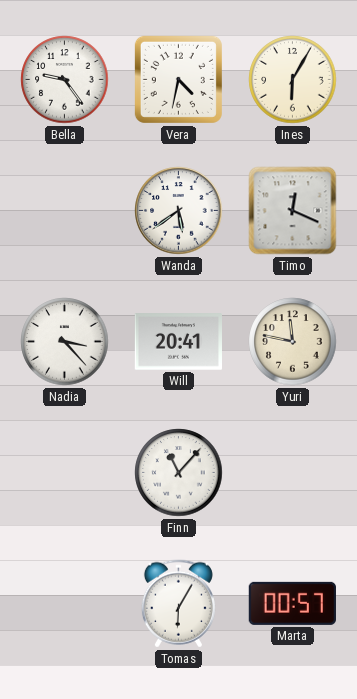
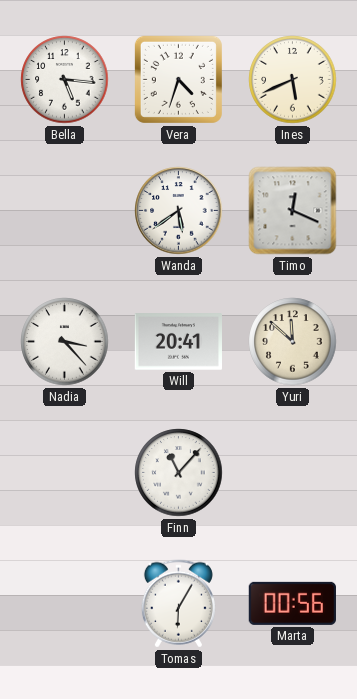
Bella: 9:24 -> 5:16
Vera: 4:32 -> 4:33
Ines: 6:05 -> 5:41
Yuri: 11:47 -> 11:52
Marta: 00:57 -> 00:56
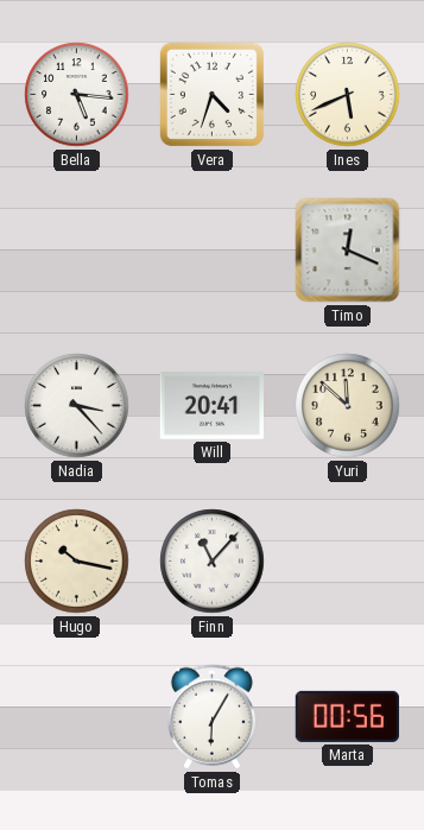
Wanda: 5:39 -> none
Hugo: none -> 10:17
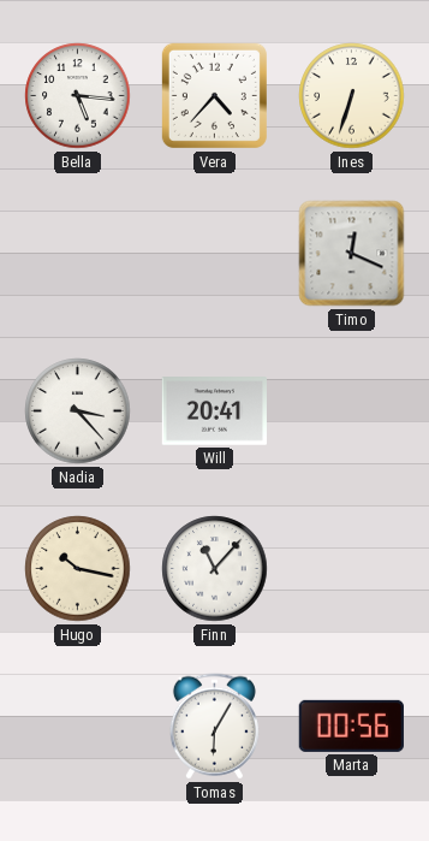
Vera: 4:33 -> 4:37
Ines: 5:41 -> 6:33
Yuri: 11:52 -> none
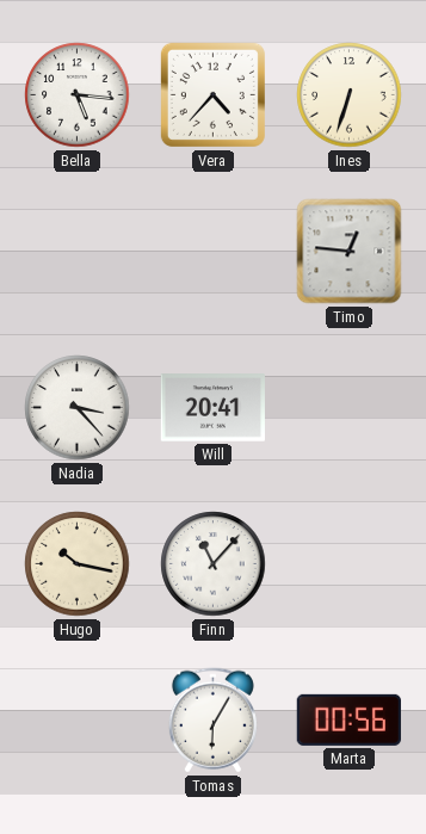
Timo: 12:19 -> 12:46
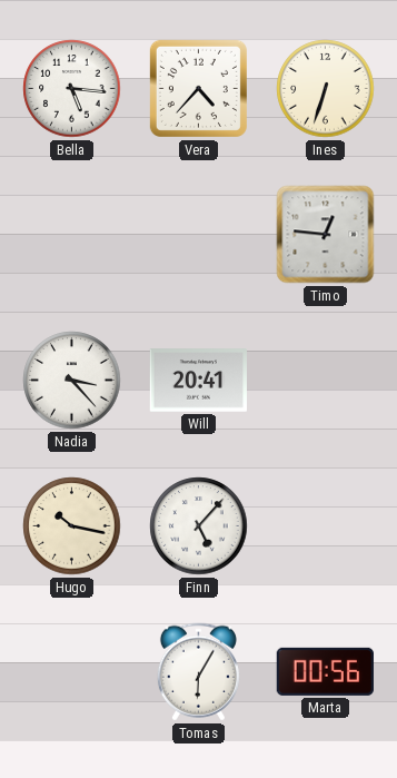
Finn: 11:07 -> 5:07
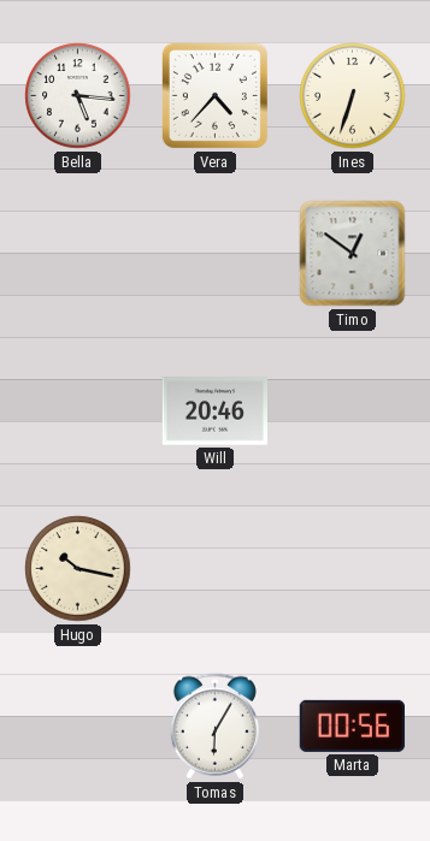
Timo: 12:46 -> 12:51
Nadia: 3:23 -> none
Will: 20:41 -> 20:46
Finn: 5:07 -> none
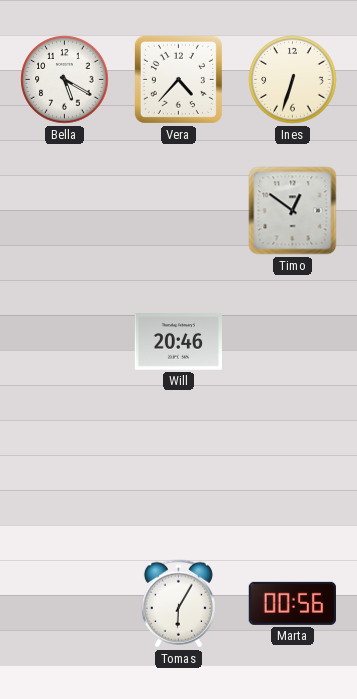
Bella: 5:16 -> 5:20
Hugo: 10:17 -> none
